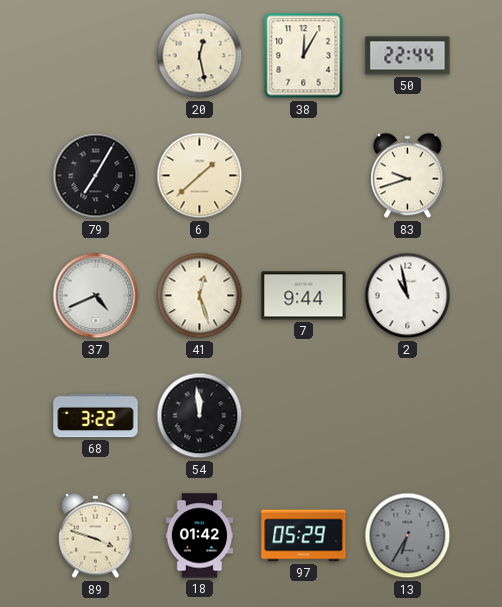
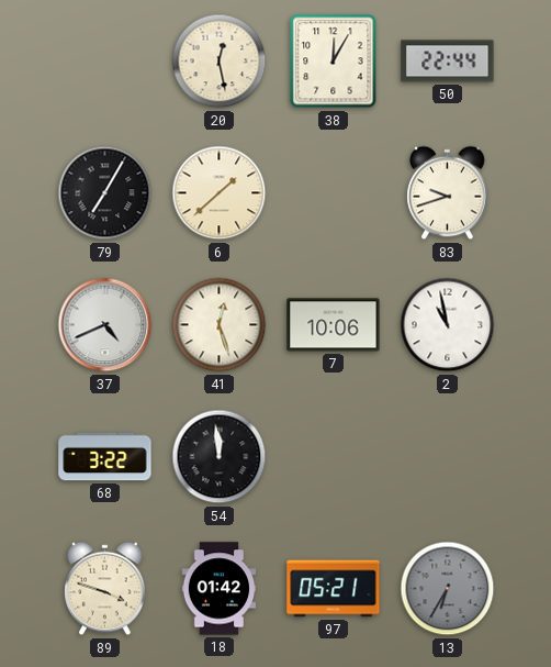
7: 9:44 -> 10:06
97: 05:29 -> 05:21
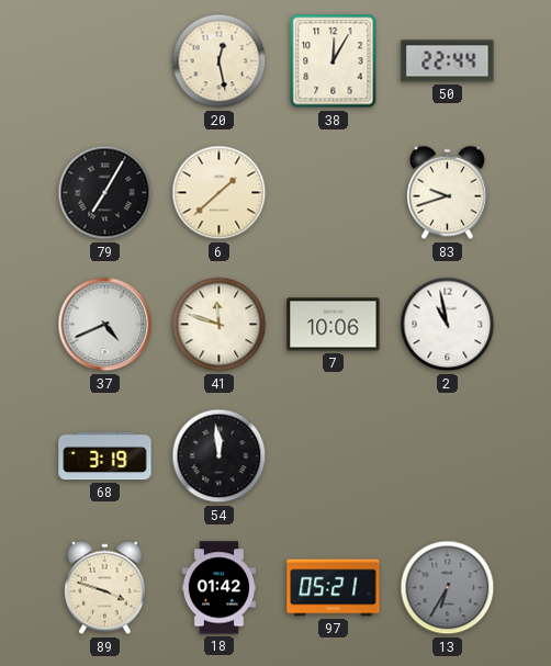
41: 12:27 -> 11:48
68: 3:22 -> 3:19
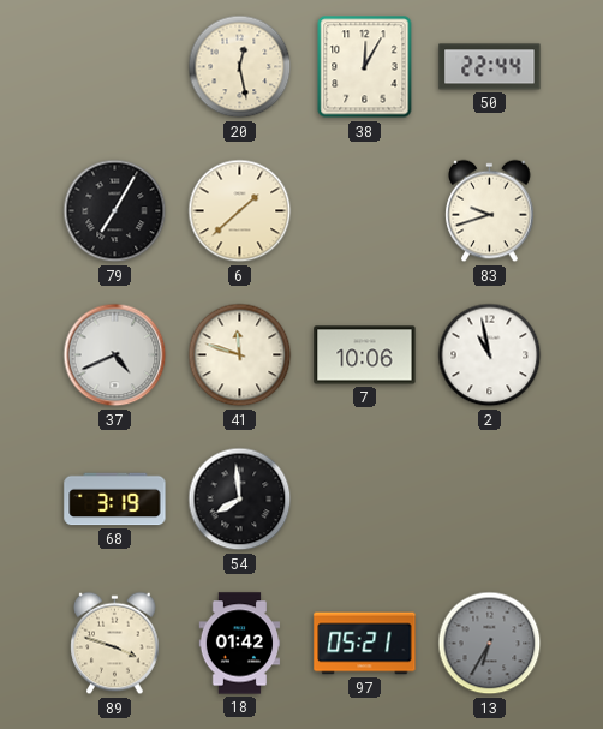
54: 11:59 -> 7:59
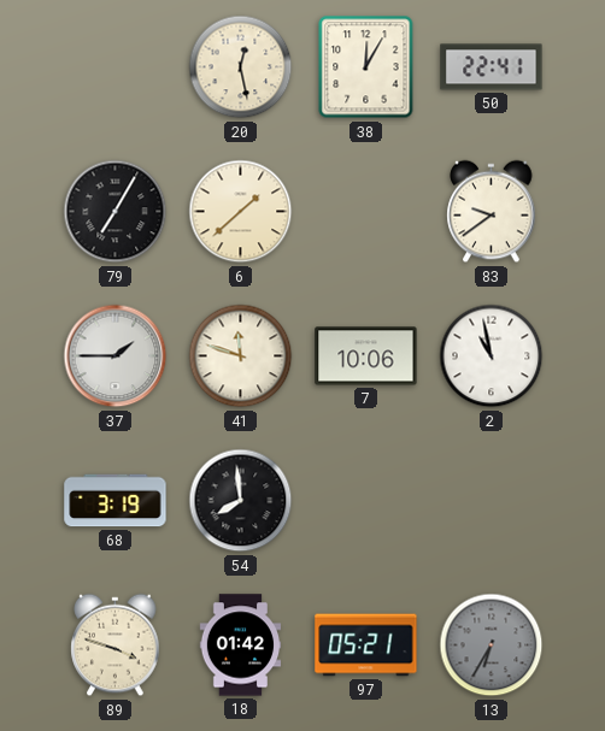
50: 22:44 -> 22:41
83: 9:42 -> 9:39
37: 4:41 -> 1:45
